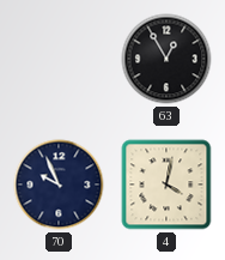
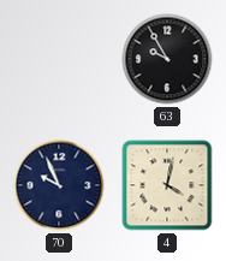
63: 12:55 -> 9:55
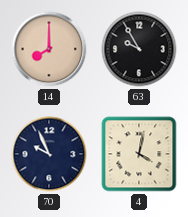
14: none -> 8:00
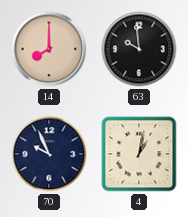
63: 9:55 -> 9:59
4: 4:02 -> 1:02
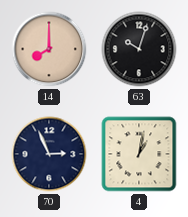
63: 9:59 -> 10:03
70: 9:56 -> 2:56
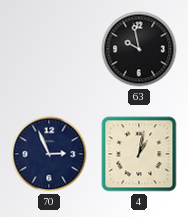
14: 8:00 -> none
63: 10:03 -> 9:58
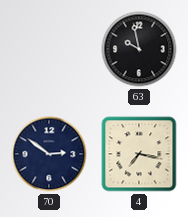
70: 2:56 -> 2:51
4: 1:02 -> 7:17
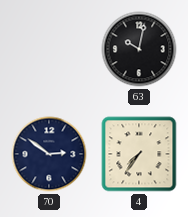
63: 9:58 -> 10:02
4: 7:17 -> 7:36
